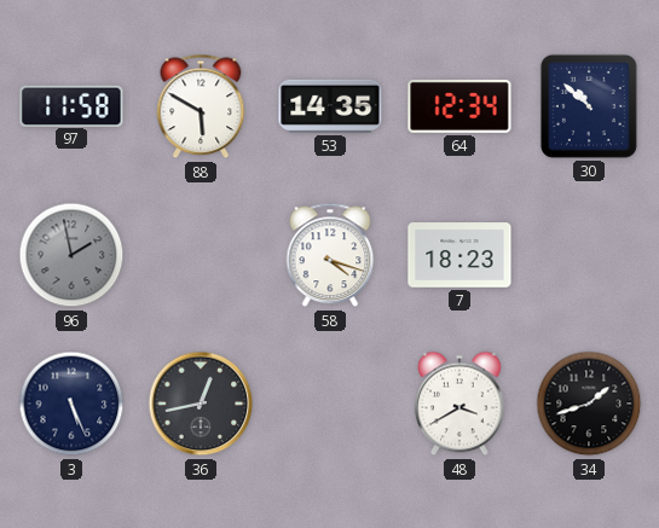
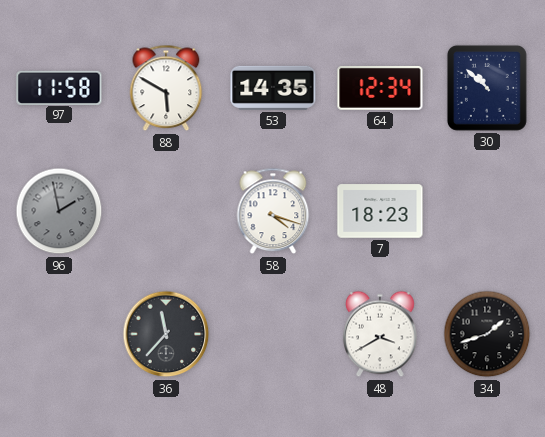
3: 5:26 -> none
36: 12:43 -> 11:37
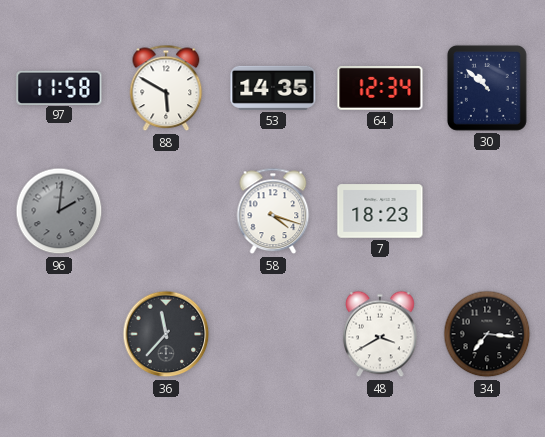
96: 1:58 -> 2:01
34: 1:42 -> 7:16
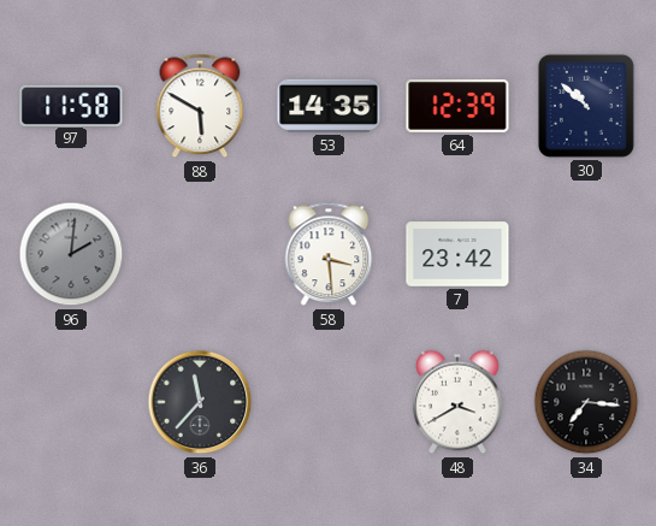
64: 12:34 -> 12:39
58: 4:18 -> 3:29
7: 18:23 -> 23:42
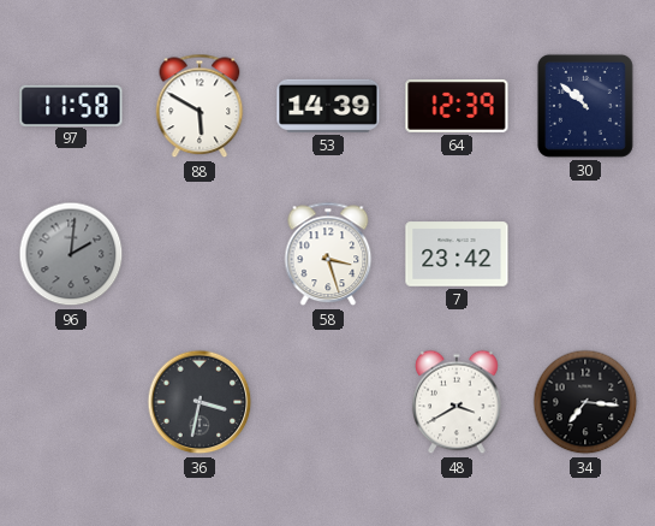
53: 14:35 -> 14:39
58: 3:29 -> 3:27
36: 11:37 -> 3:32
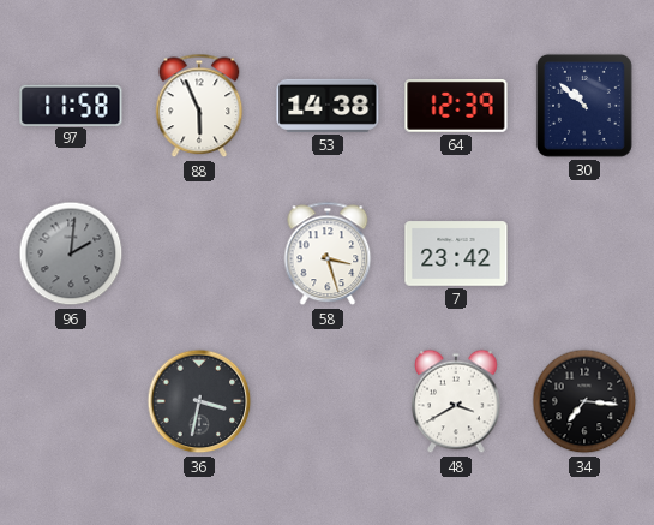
88: 5:50 -> 5:56
53: 14:39 -> 14:38
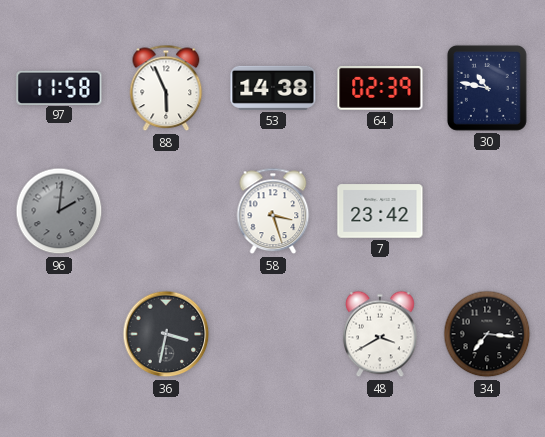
64: 12:39 -> 02:39
30: 10:52 -> 10:47
